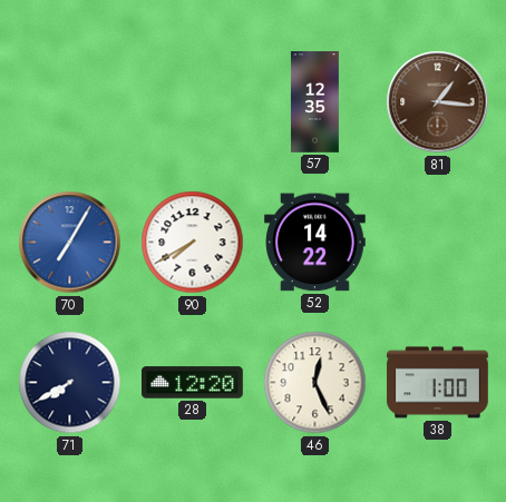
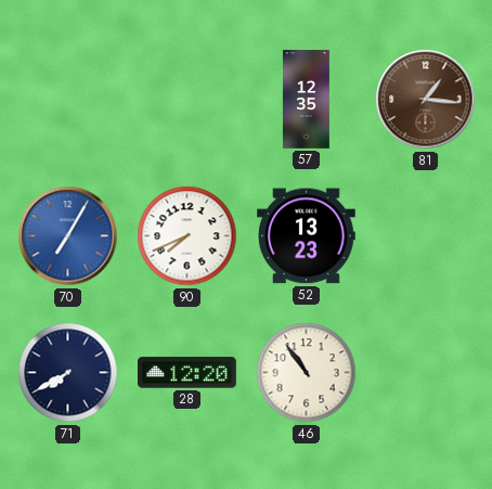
90: 7:40 -> 7:41
52: 14:22 -> 13:23
46: 12:26 -> 10:54
38: 1:00 -> none
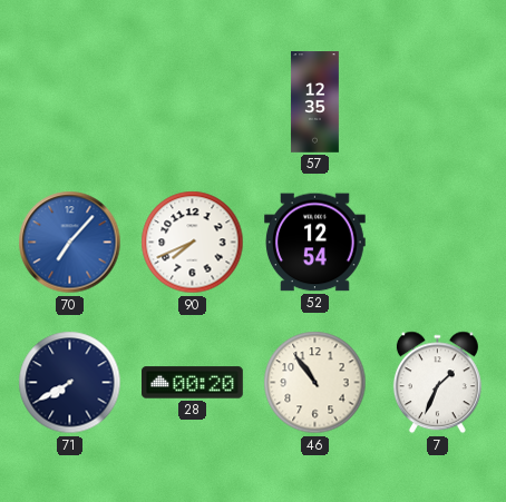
81: 1:16 -> none
70: 7:05 -> 7:07
52: 13:23 -> 12:54
28: 12:20 -> 00:20
7: none -> 1:34
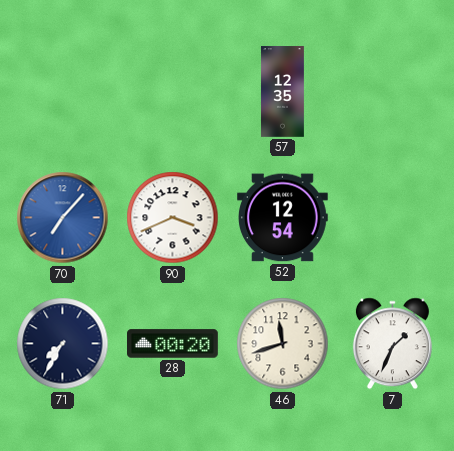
90: 7:41 -> 3:41
71: 7:40 -> 7:35
46: 10:54 -> 11:42
